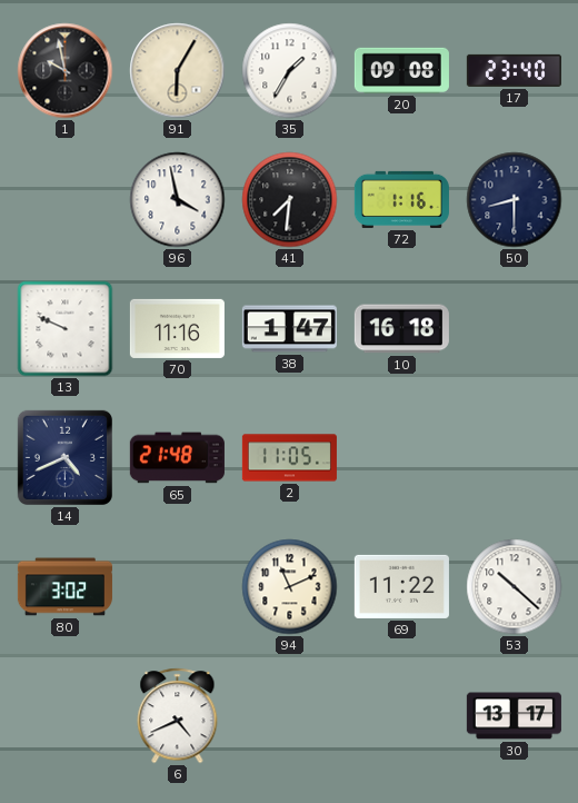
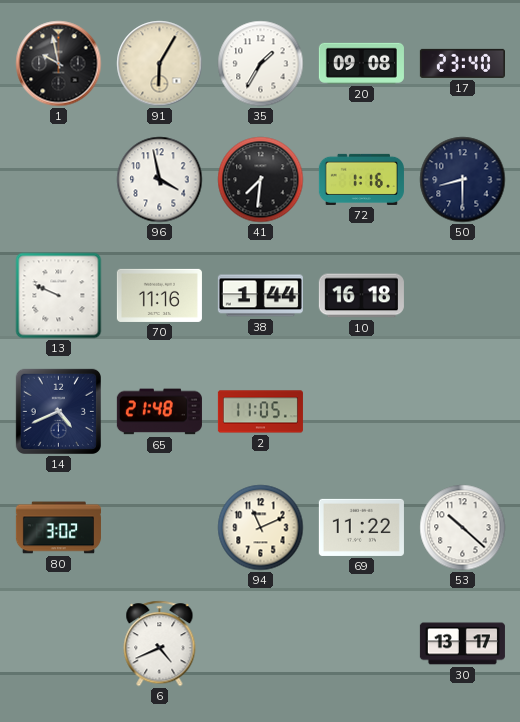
38: 1:47 -> 1:44
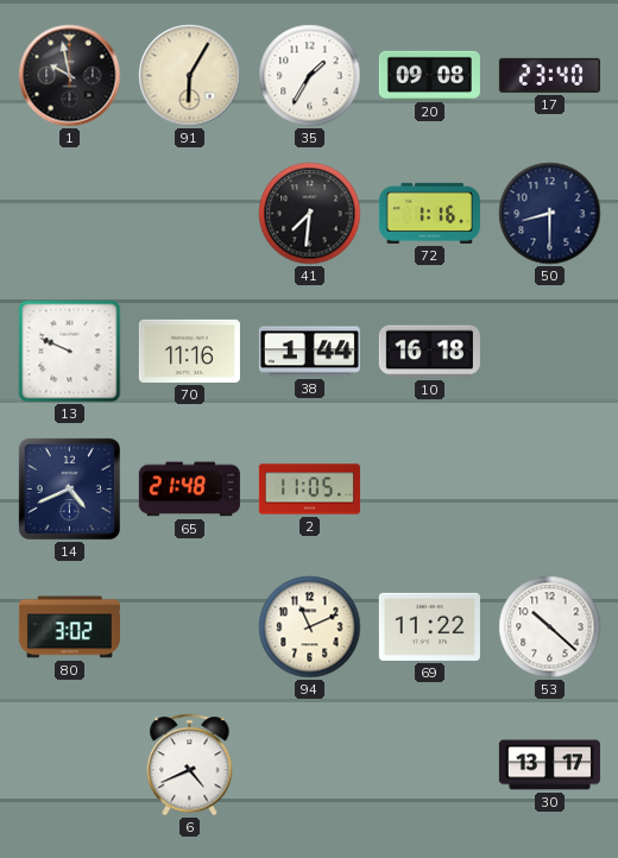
96: 3:58 -> none
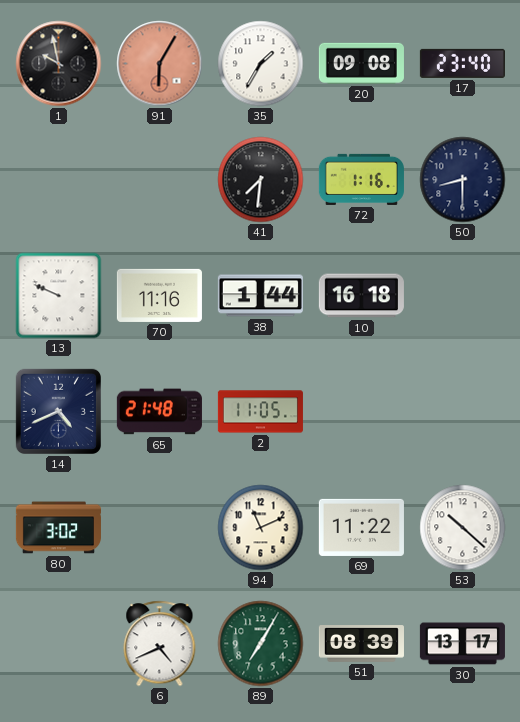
91 dial: cream -> salmon
89: none -> 7:05
51: none -> 08:39
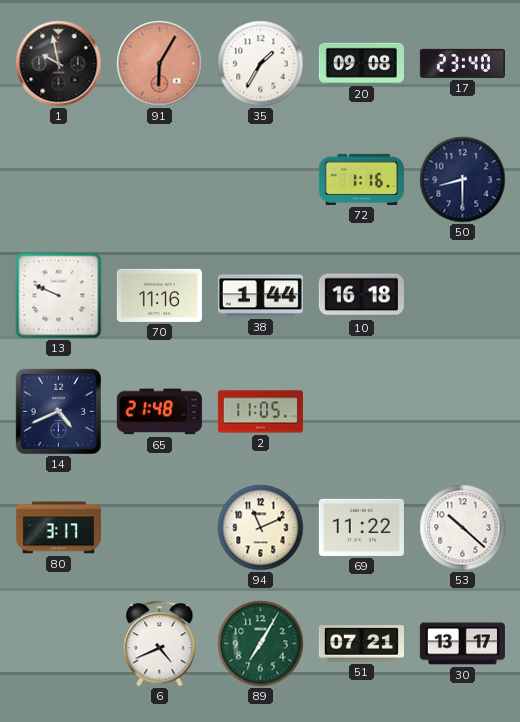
41: 7:31 -> none
80: 3:02 -> 3:17
51: 08:39 -> 07:21
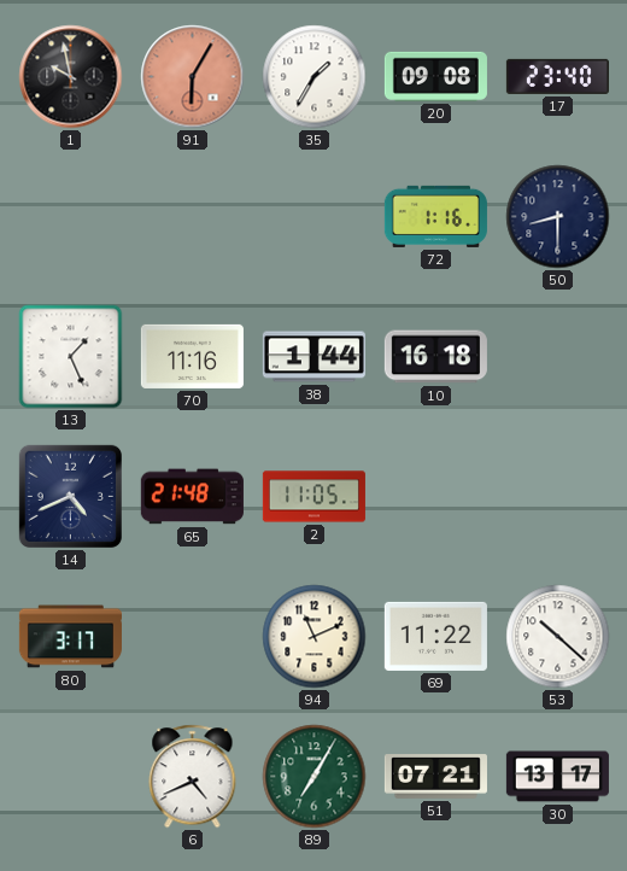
13: 9:49 -> 1:26
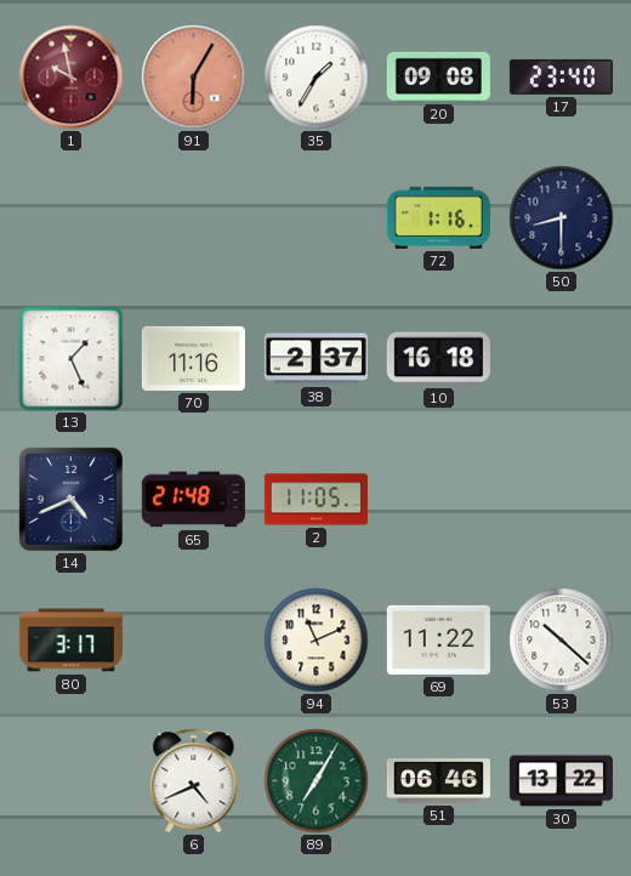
1 dial: black -> burgundy
38: 1:44 -> 2:37
51: 07:21 -> 06:46
30: 13:17 -> 13:22
